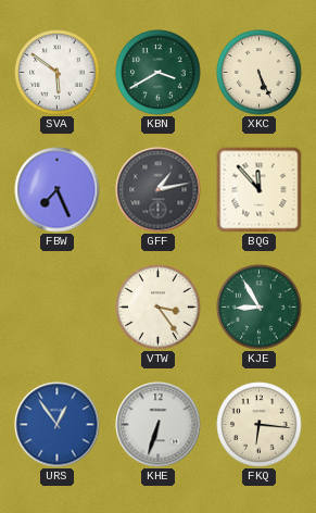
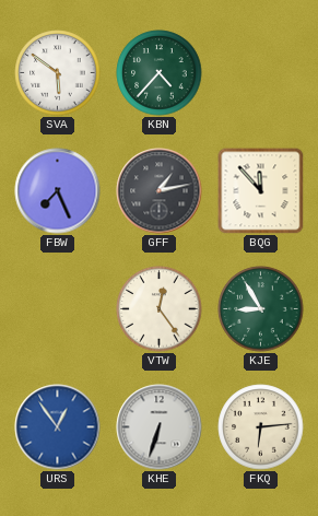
KBN: 3:40 -> 4:37
XKC: 5:26 -> none
VTW: 3:24 -> 12:24
FKQ: 6:16 -> 6:14
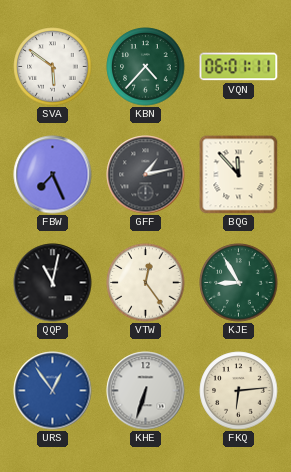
VQN: none -> 06:01
QQP: none -> 11:02
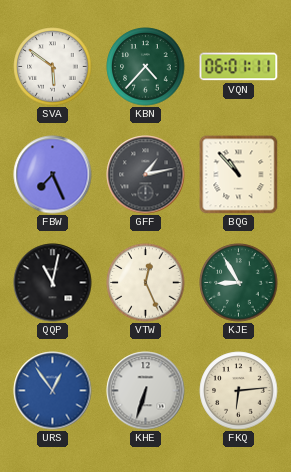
BQG: 11:53 -> 10:53
VTW: 12:24 -> 12:26
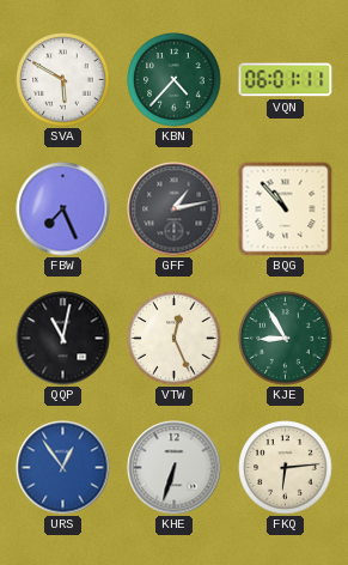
SVA: 5:51 -> 5:50
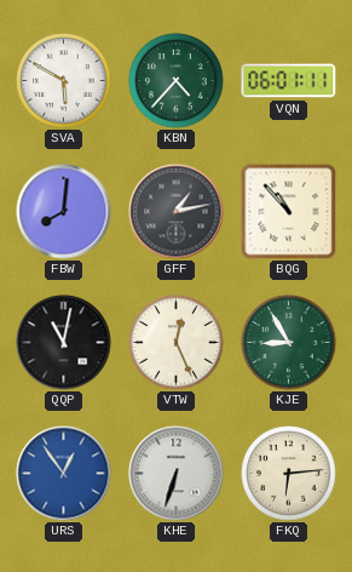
FBW: 7:26 -> 8:01
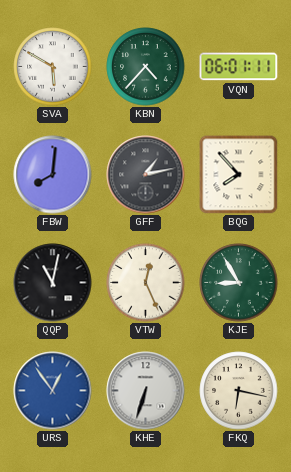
BQG: 10:53 -> 7:53
FKQ: 6:14 -> 6:17
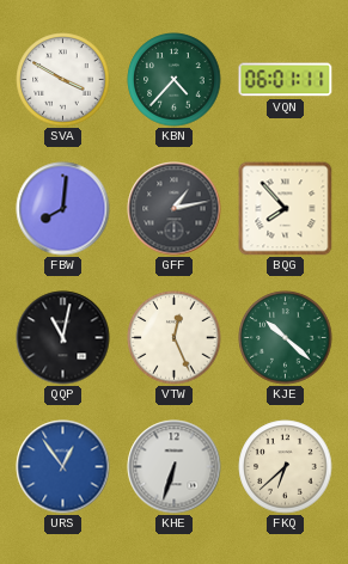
SVA: 5:50 -> 3:50
KJE: 8:55 -> 10:22
FKQ: 6:17 -> 6:38
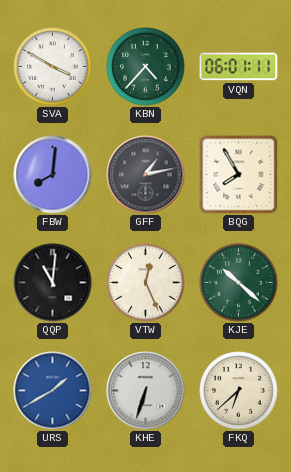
BQG: 7:53 -> 7:55
QQP: 11:02 -> 11:01
URS: 12:54 -> 1:40
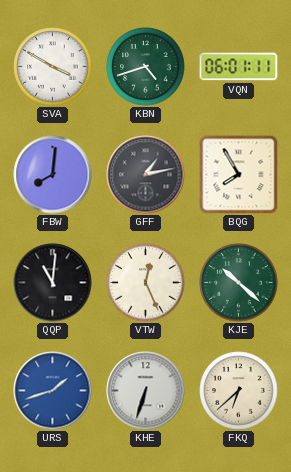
KBN: 4:37 -> 4:42
URS: 1:40 -> 1:42
